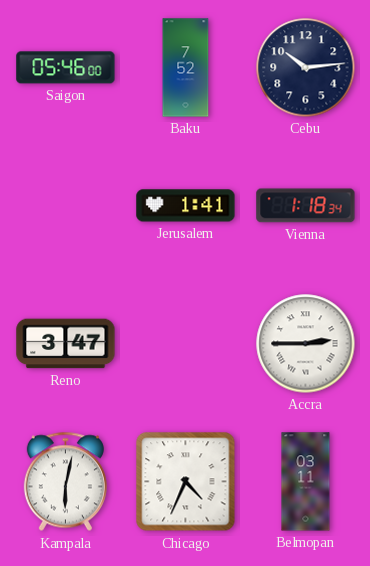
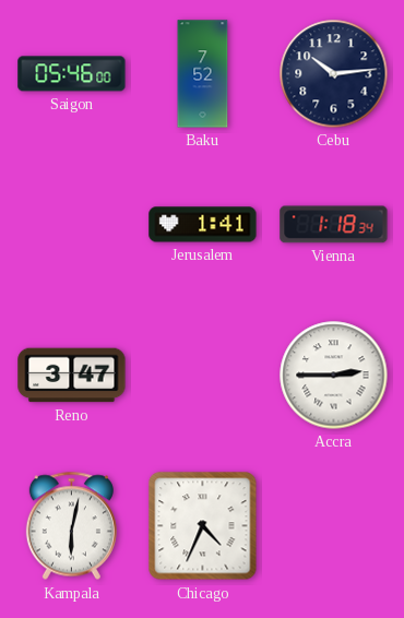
Belmopan: 03:11 -> none
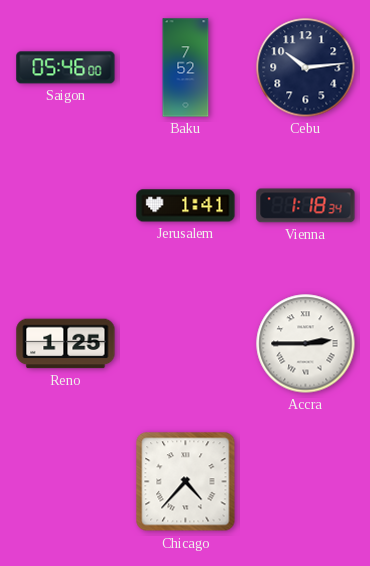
Reno: 3:47 -> 1:25
Kampala: 6:02 -> none
Chicago: 4:34 -> 4:37
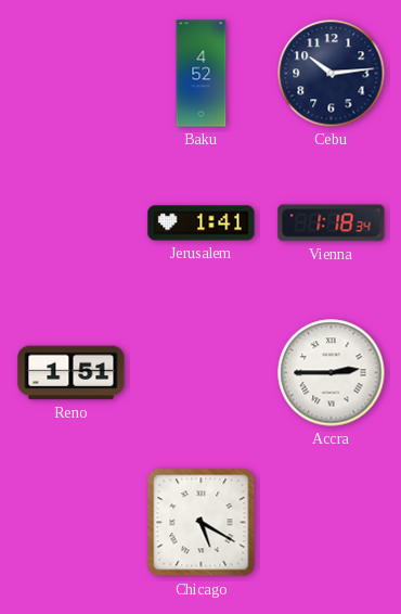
Saigon: 05:46 -> none
Baku: 7:52 -> 4:52
Reno: 1:25 -> 1:51
Chicago: 4:37 -> 5:20
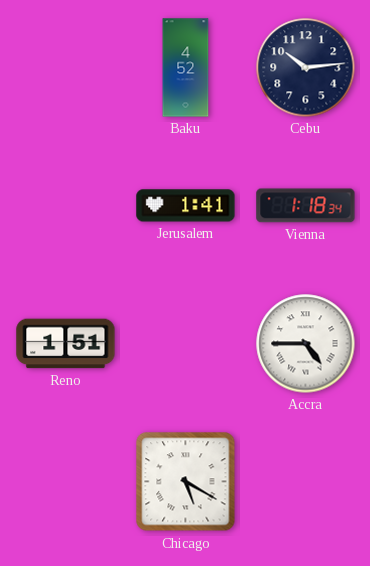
Accra: 2:45 -> 4:45
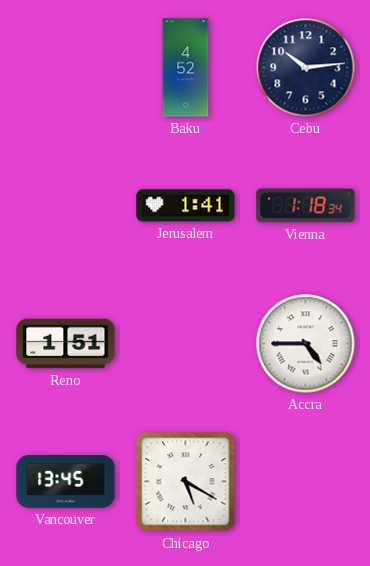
Vancouver: none -> 13:45
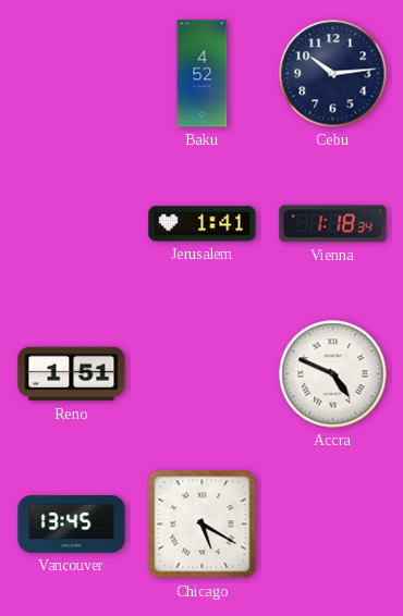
Accra: 4:45 -> 4:49
